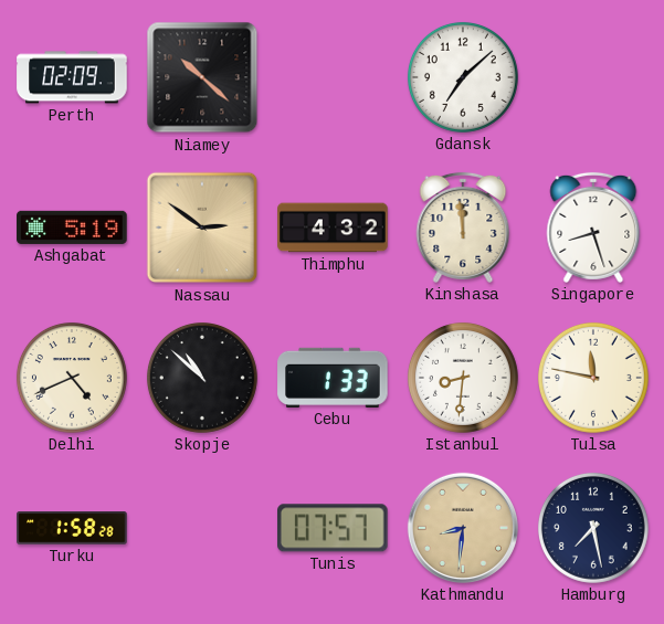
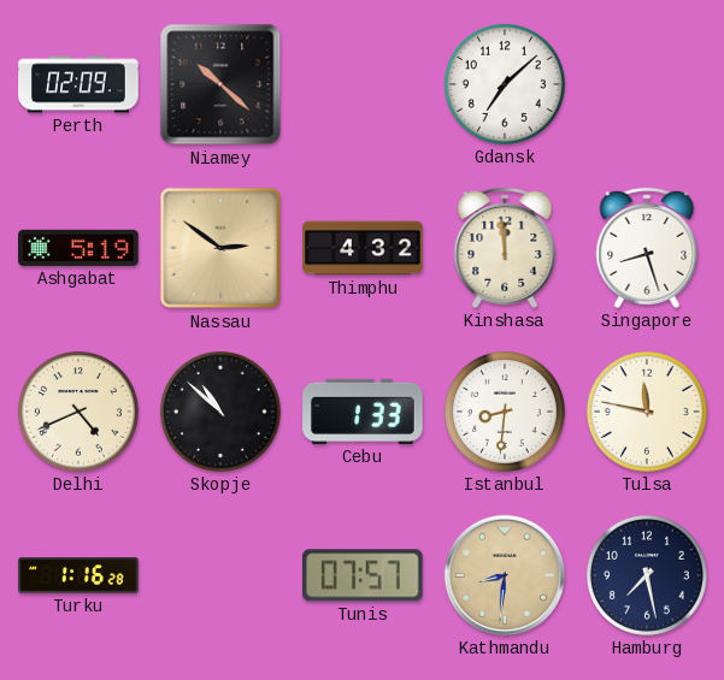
Turku: 1:58 -> 1:16
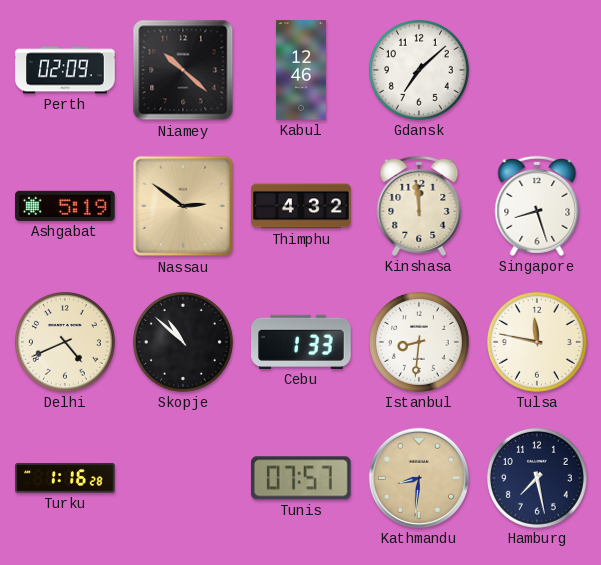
Kabul: none -> 12:46
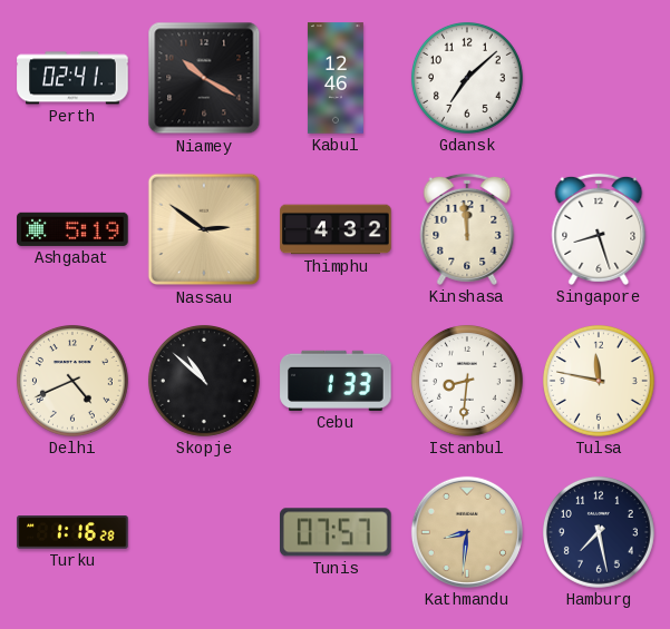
Perth: 02:09 -> 02:41
Niamey: 10:22 -> 10:20
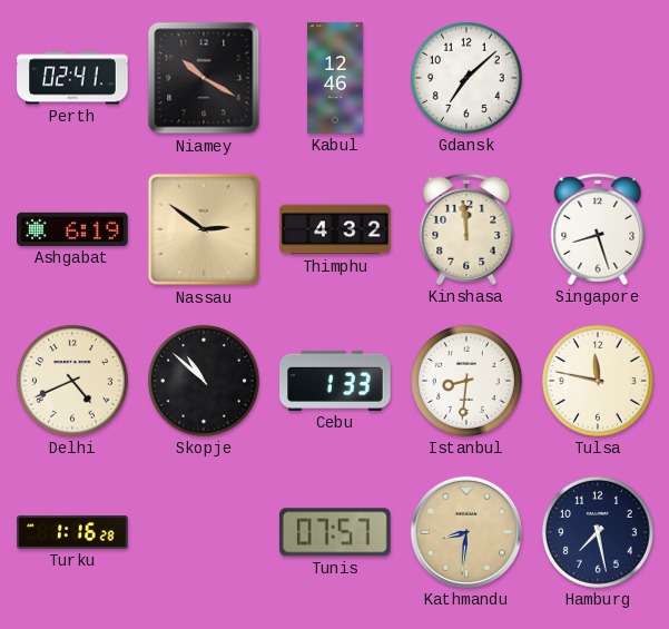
Ashgabat: 5:19 -> 6:19
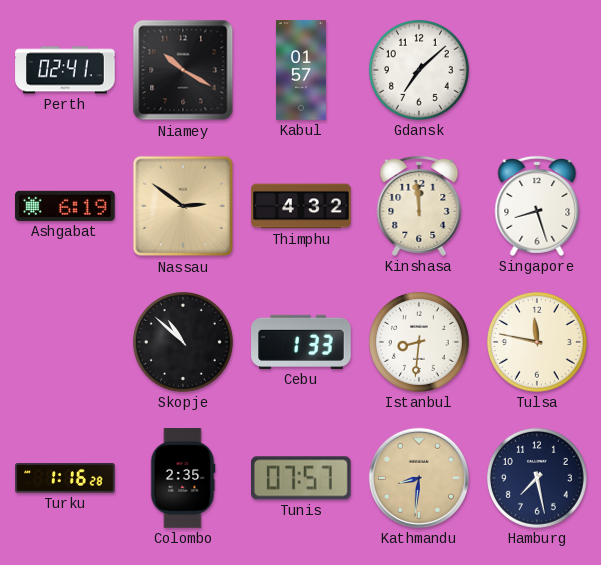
Kabul: 12:46 -> 01:57
Delhi: 4:41 -> none
Colombo: none -> 2:35
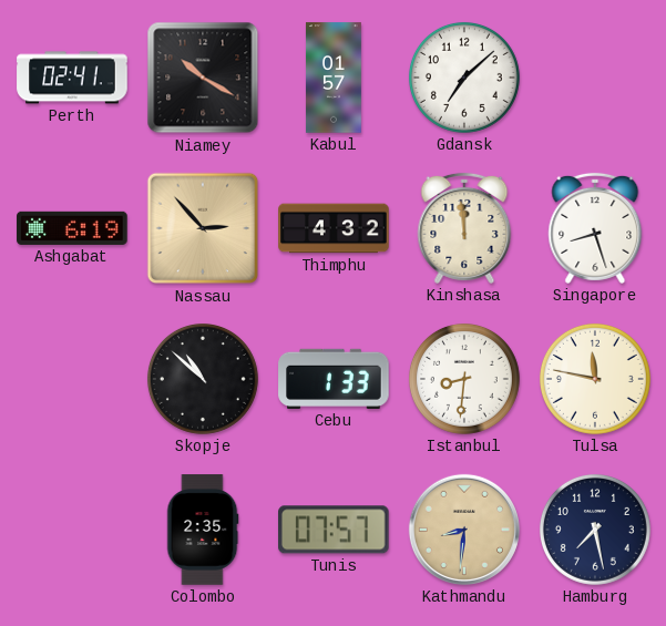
Nassau: 2:51 -> 2:53
Turku: 1:16 -> none
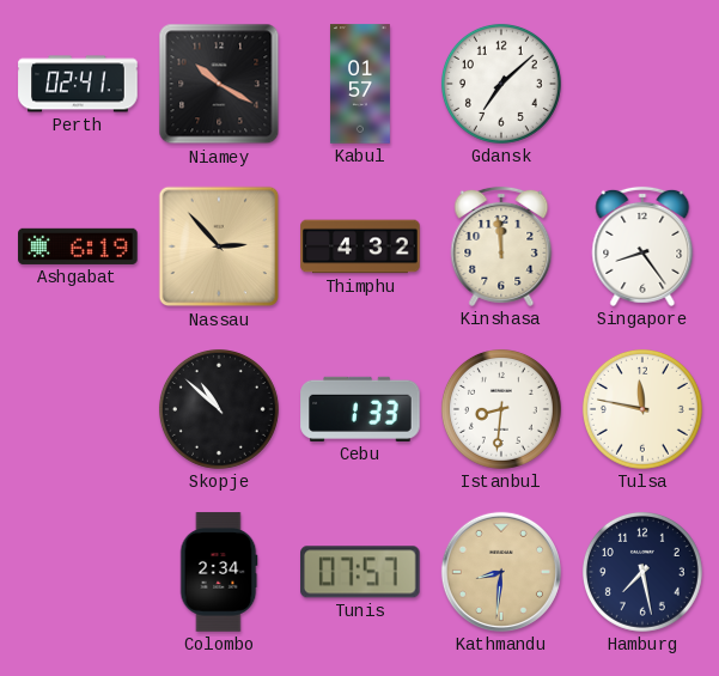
Singapore: 8:27 -> 8:24
Colombo: 2:35 -> 2:34
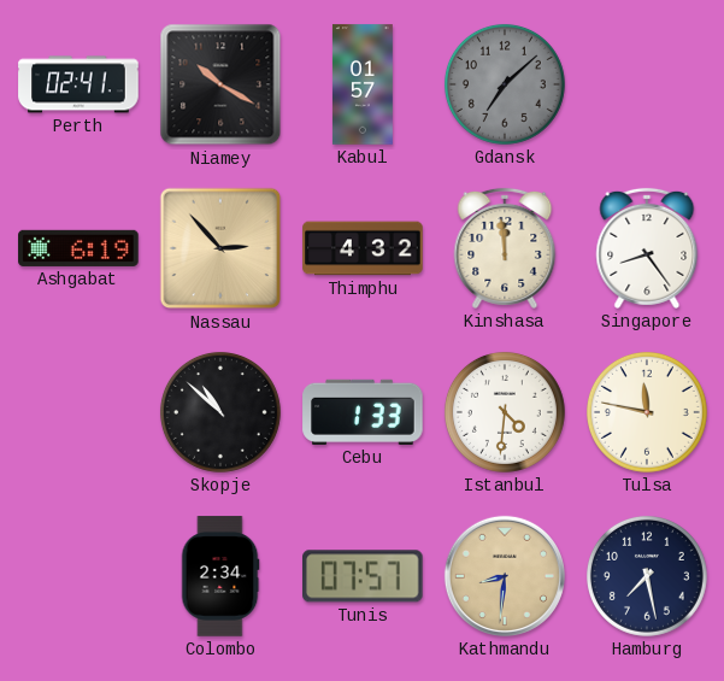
Gdansk dial: white -> grey
Istanbul: 8:31 -> 4:31
